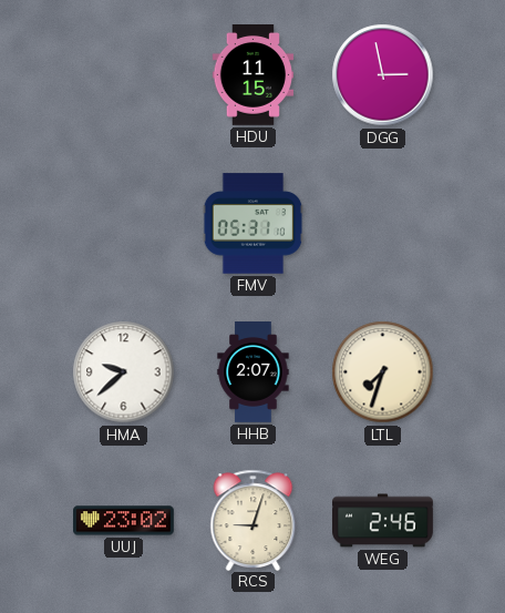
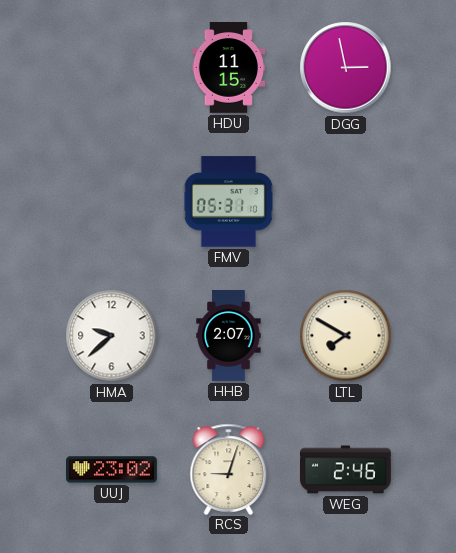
LTL: 7:33 -> 7:50
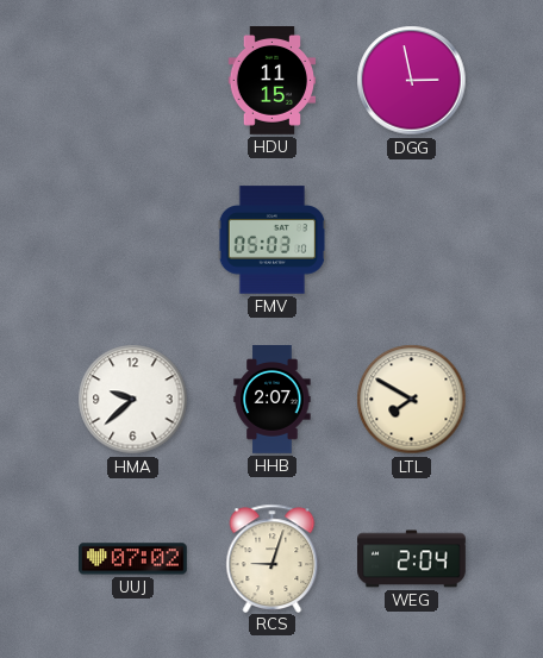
FMV: 05:31 -> 05:03
UUJ: 23:02 -> 07:02
WEG: 2:46 -> 2:04
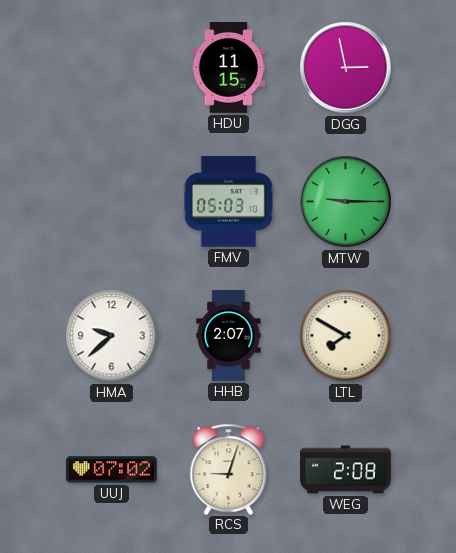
MTW: none -> 9:15
WEG: 2:04 -> 2:08
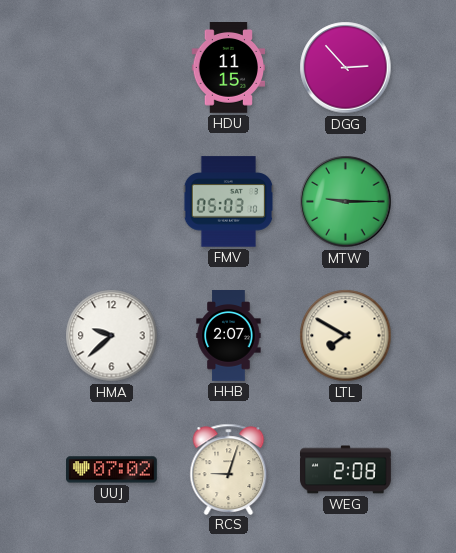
DGG: 2:58 -> 2:53
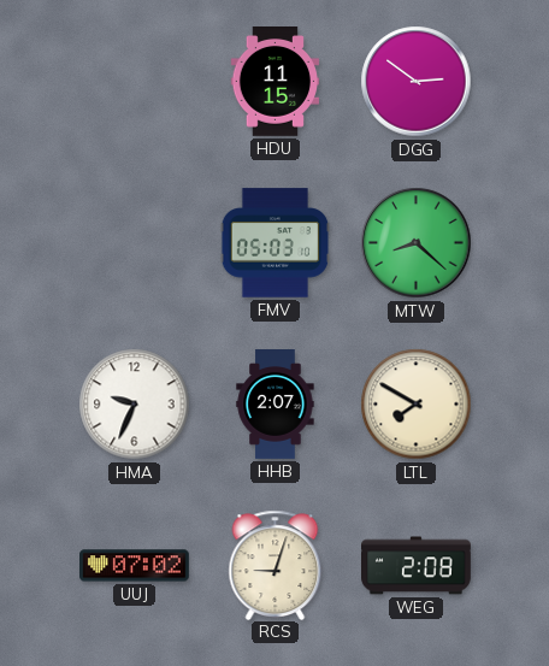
DGG: 2:53 -> 2:51
MTW: 9:15 -> 8:22
HMA: 9:38 -> 9:34
